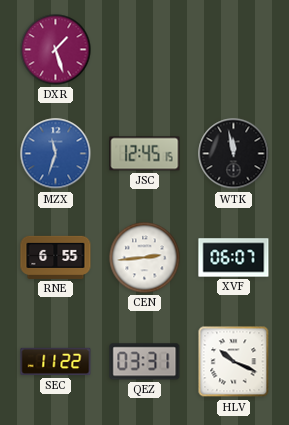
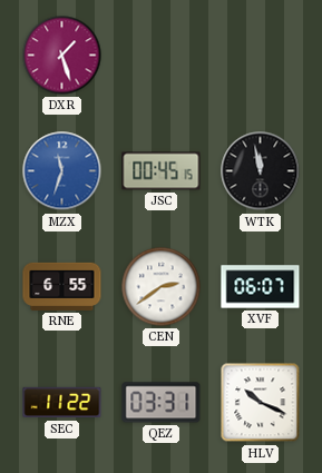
JSC: 12:45 -> 00:45
CEN: 2:44 -> 2:39
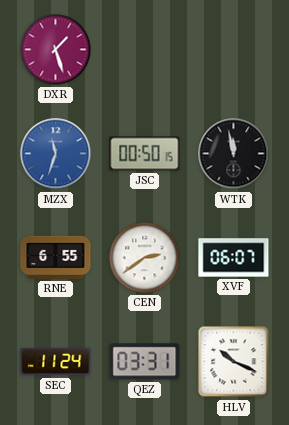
JSC: 00:45 -> 00:50
SEC: 11:22 -> 11:24
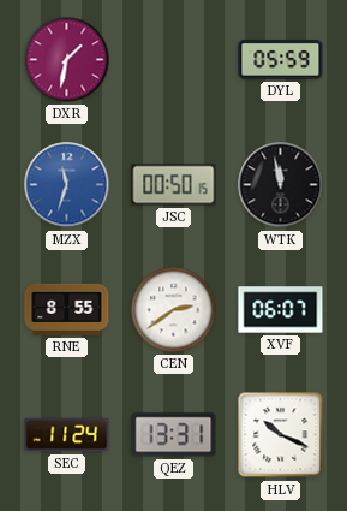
DXR: 1:27 -> 1:32
DYL: none -> 05:59
RNE: 6:55 -> 8:55
QEZ: 03:31 -> 13:31
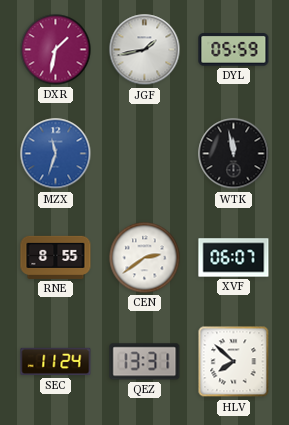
JGF: none -> 1:43
JSC: 00:50 -> none
HLV: 10:19 -> 7:52
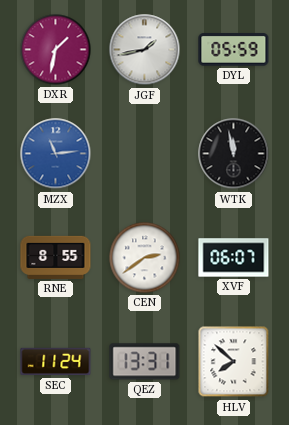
MZX: 11:33 -> 11:14
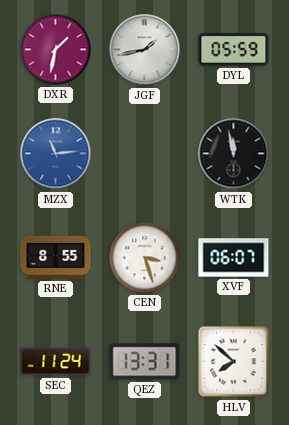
CEN: 2:39 -> 3:27
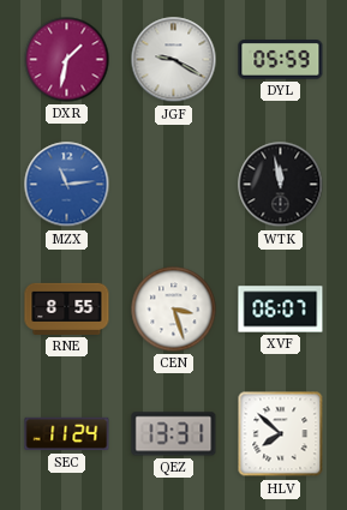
JGF: 1:43 -> 9:20
